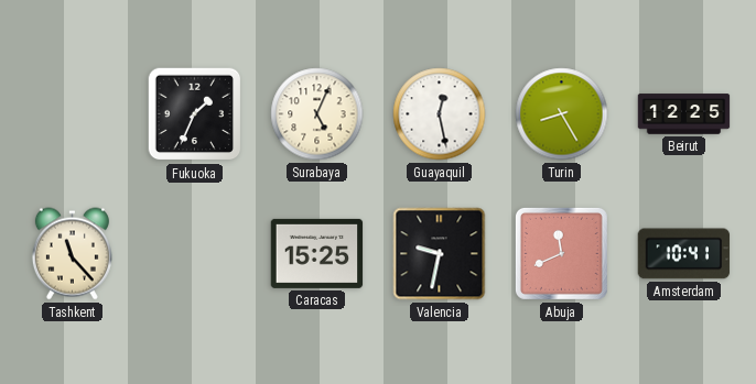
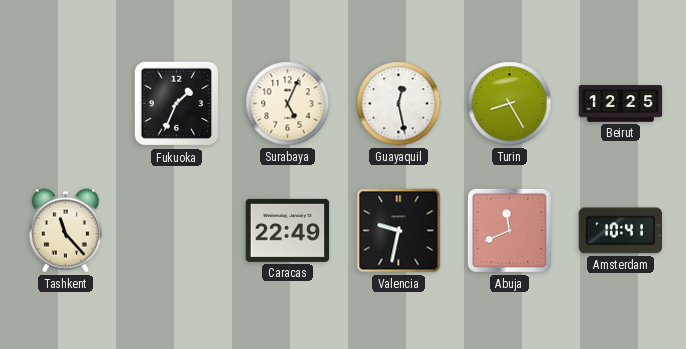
Caracas: 15:25 -> 22:49
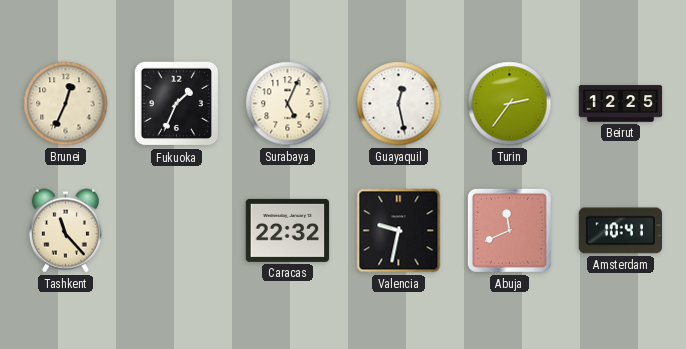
Brunei: none -> 12:34
Turin: 8:25 -> 2:36
Caracas: 22:49 -> 22:32
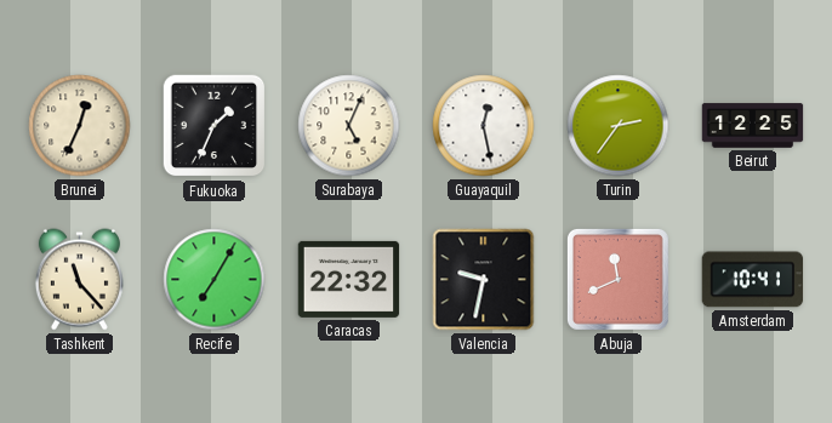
Recife: none -> 7:05
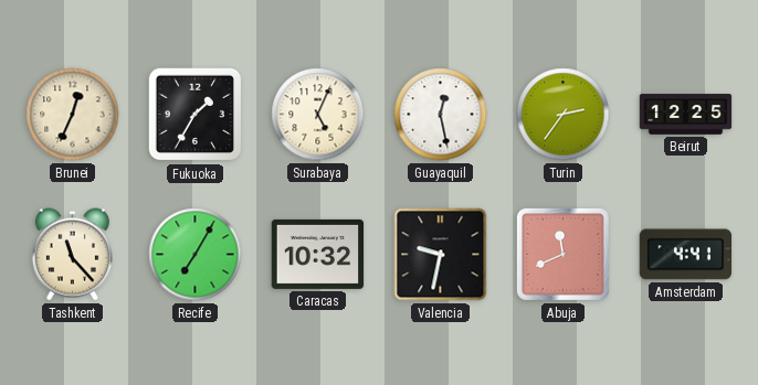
Fukuoka: 1:34 -> 1:35
Caracas: 22:32 -> 10:32
Amsterdam: 10:41 -> 4:41
